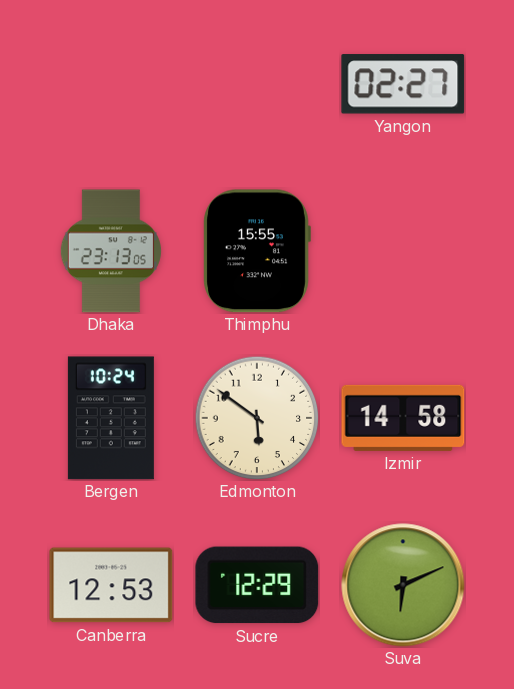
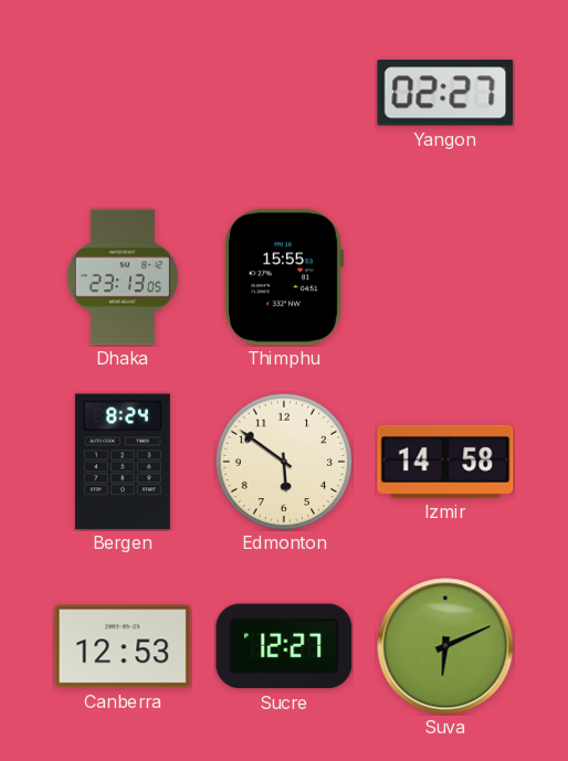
Bergen: 10:24 -> 8:24
Sucre: 12:29 -> 12:27
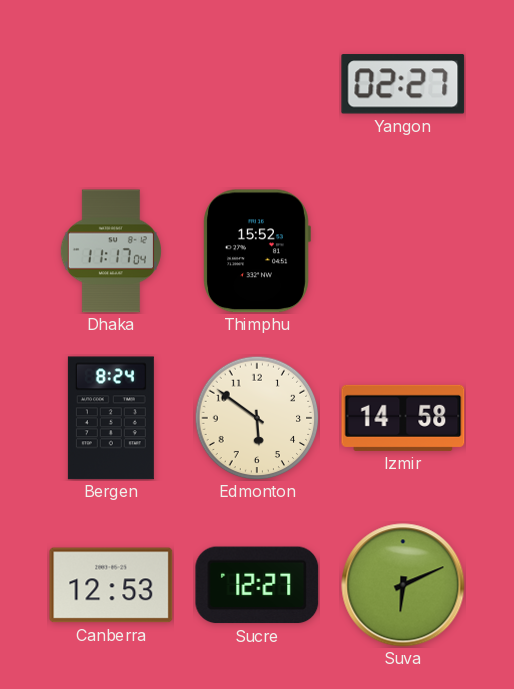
Dhaka: 23:13 -> 11:17
Thimphu: 15:55 -> 15:52
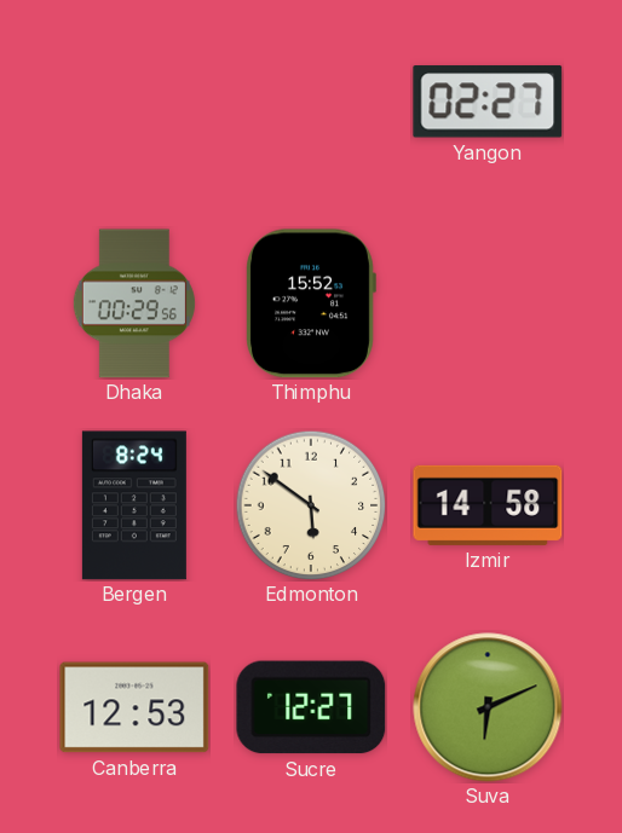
Dhaka: 11:17 -> 00:29
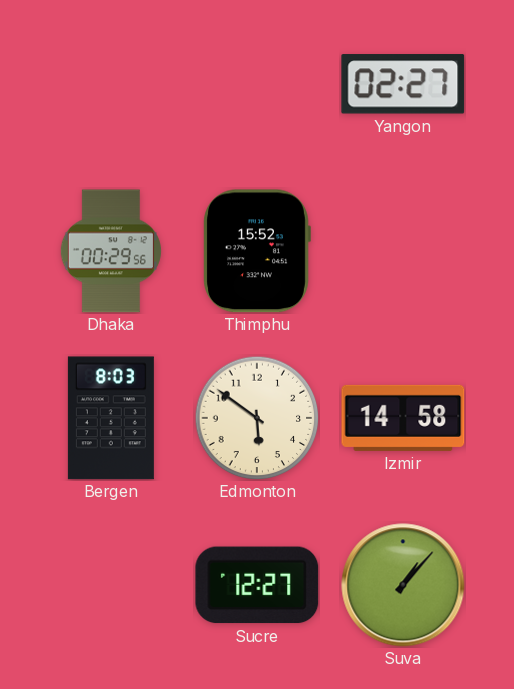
Bergen: 8:24 -> 8:03
Canberra: 12:53 -> none
Suva: 6:11 -> 1:07
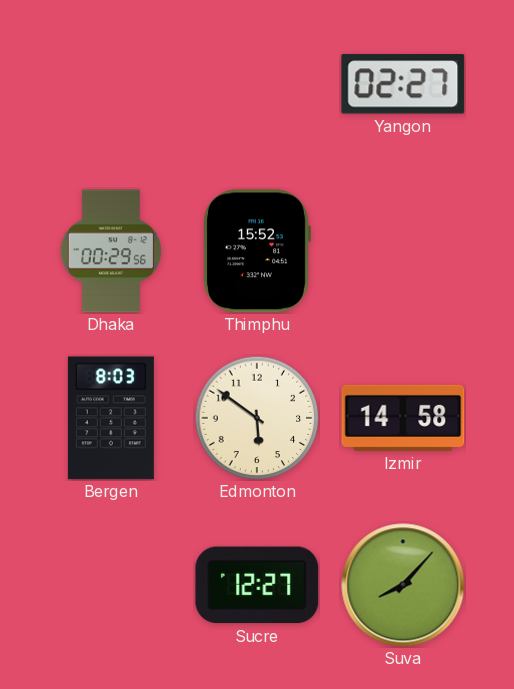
Suva: 1:07 -> 8:07
